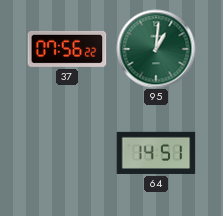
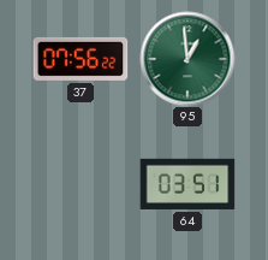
95: 1:01 -> 12:59
64: 14:51 -> 03:51
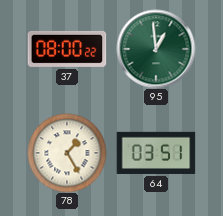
37: 07:56 -> 08:00
78: none -> 1:25
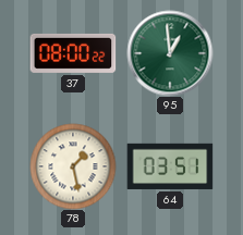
78: 1:25 -> 1:28
